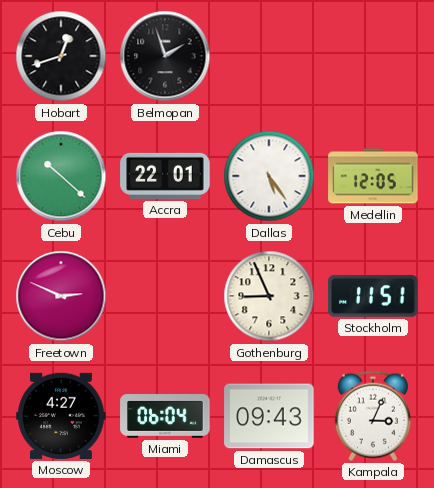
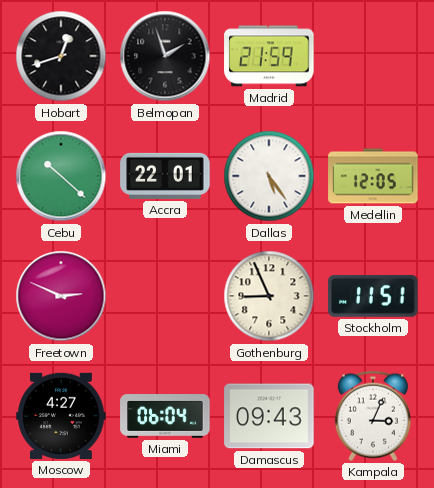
Madrid: none -> 21:59
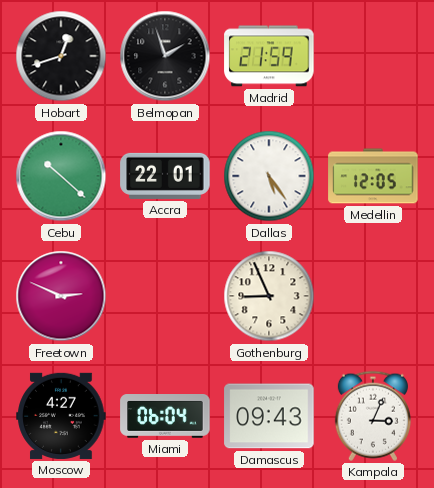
Stockholm: 11:51 -> none
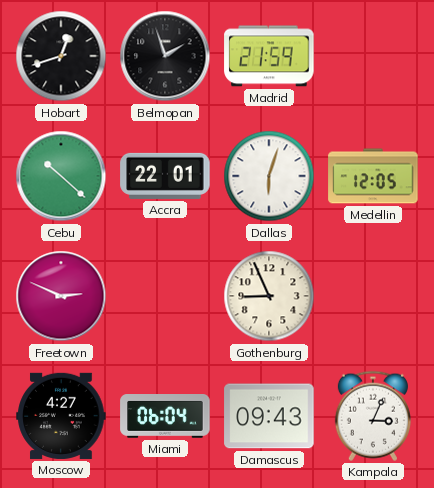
Dallas: 5:24 -> 6:03
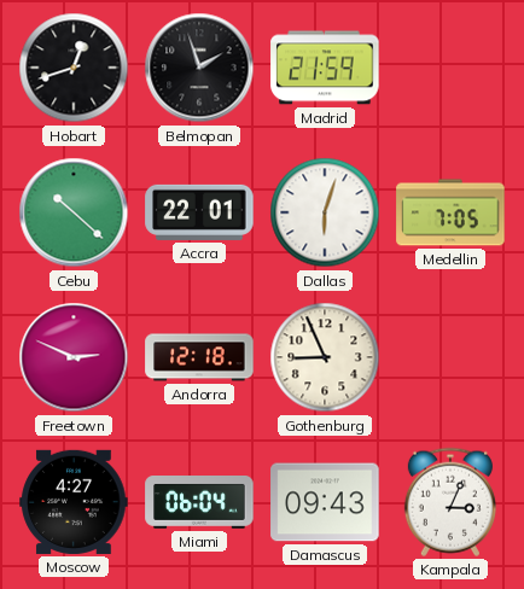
Medellin: 12:05 -> 7:05
Andorra: none -> 12:18
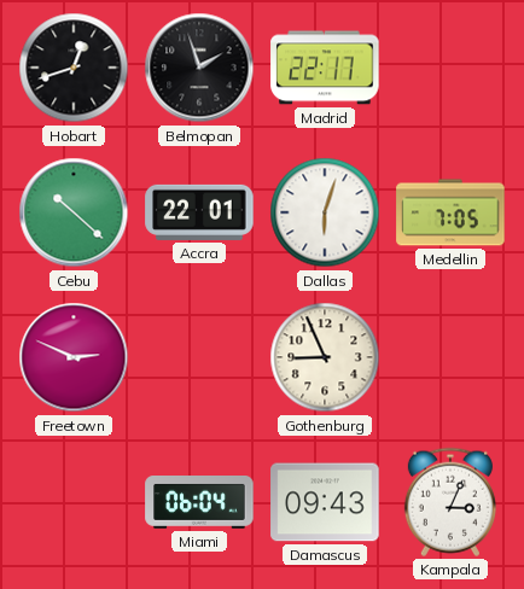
Madrid: 21:59 -> 22:17
Andorra: 12:18 -> none
Moscow: 4:27 -> none
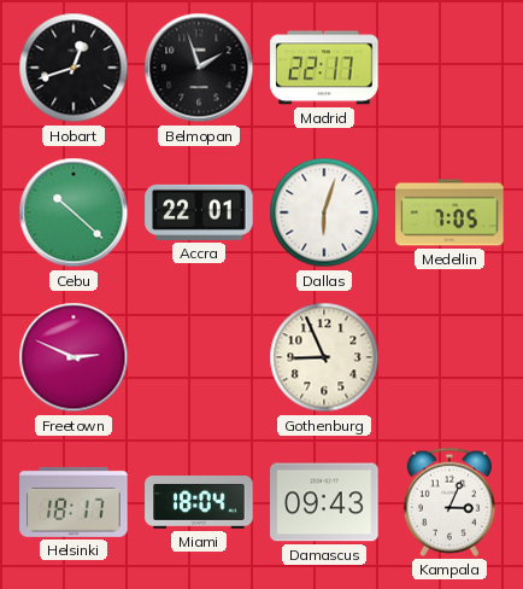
Helsinki: none -> 18:17
Miami: 06:04 -> 18:04
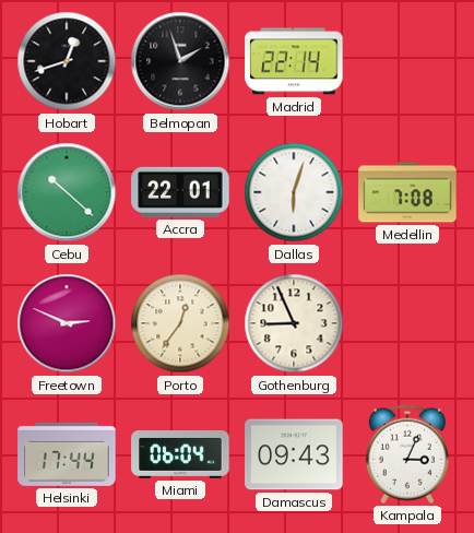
Madrid: 22:17 -> 22:14
Medellin: 7:05 -> 7:08
Porto: none -> 12:36
Helsinki: 18:17 -> 17:44
Miami: 18:04 -> 06:04
